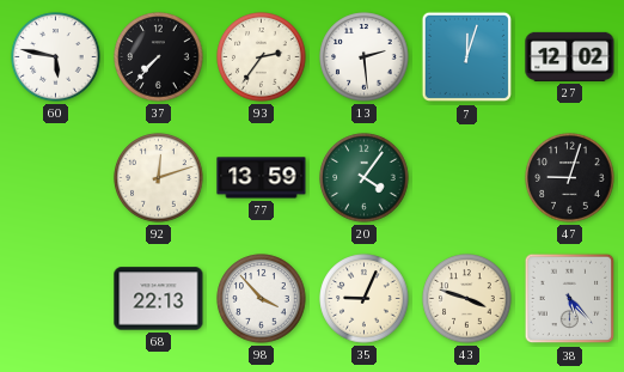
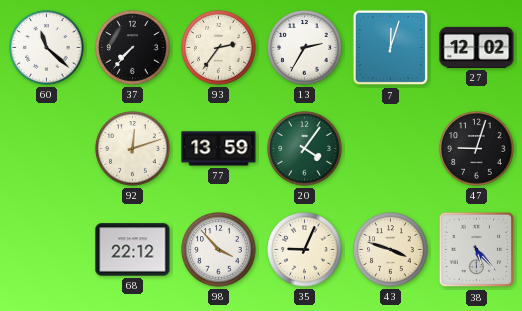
60: 5:47 -> 11:22
13: 2:29 -> 2:35
68: 22:13 -> 22:12
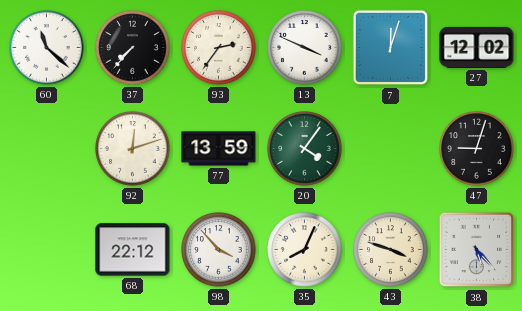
13: 2:35 -> 3:49
35: 9:04 -> 8:04
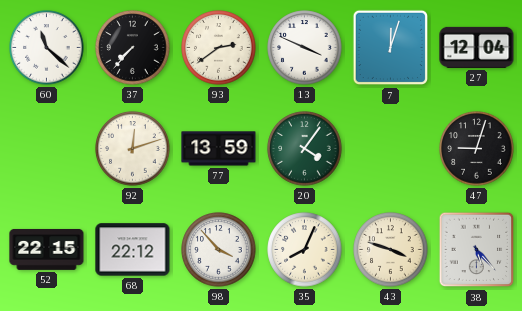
93: 2:36 -> 2:39
27: 12:02 -> 12:04
52: none -> 22:15
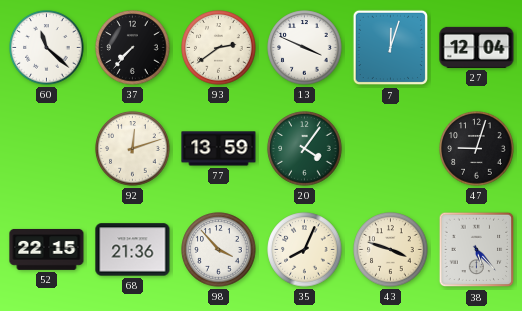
68: 22:12 -> 21:36
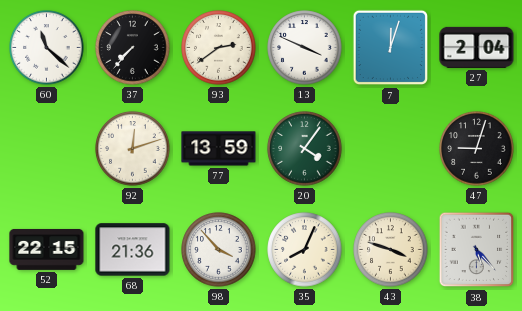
27: 12:04 -> 2:04
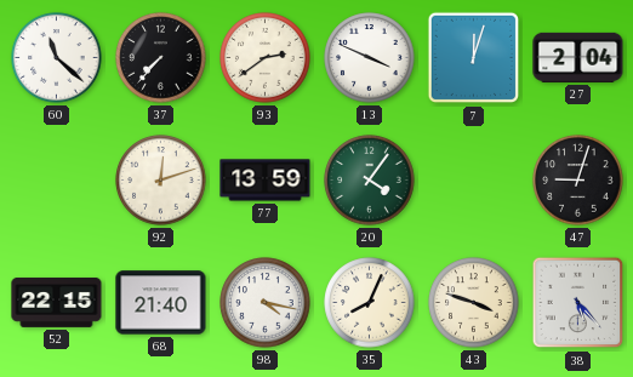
68: 21:36 -> 21:40
98: 3:53 -> 4:17
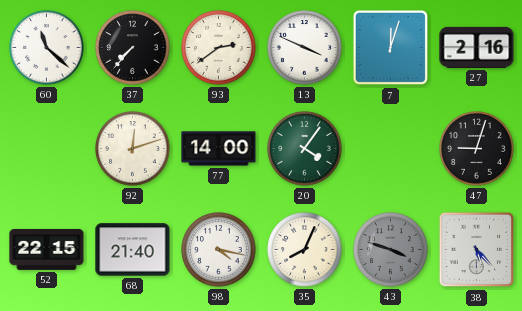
27: 2:04 -> 2:16
77: 13:59 -> 14:00
43 dial: cream -> grey
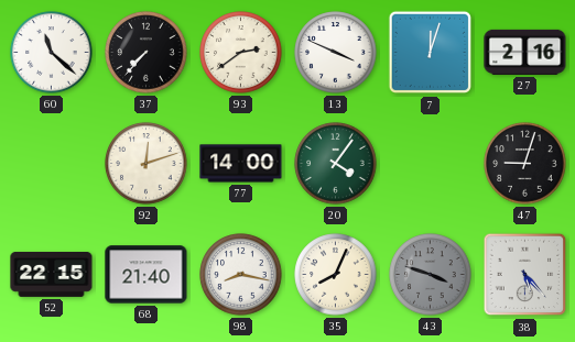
98: 4:17 -> 8:17
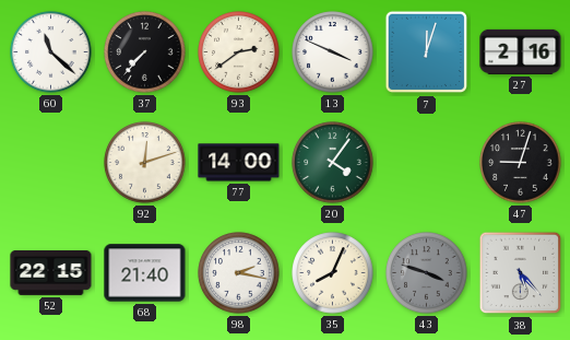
98: 8:17 -> 2:17
